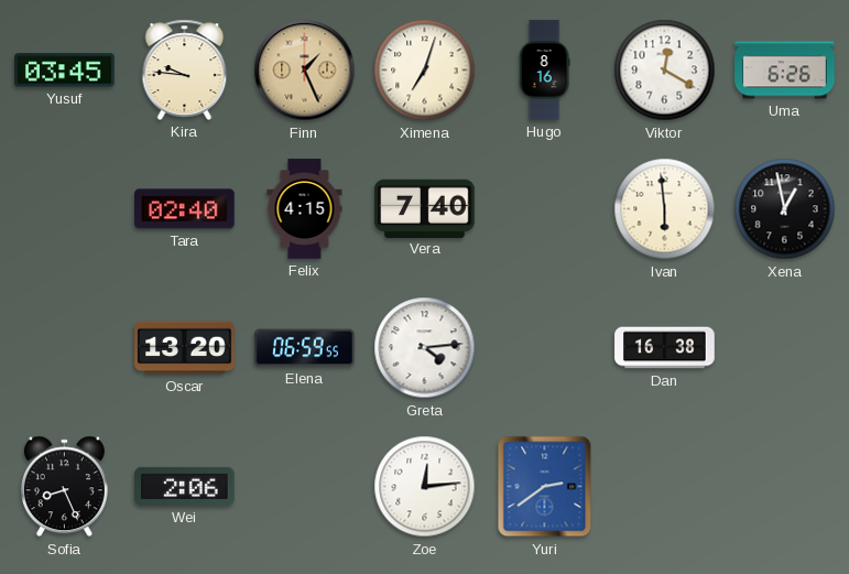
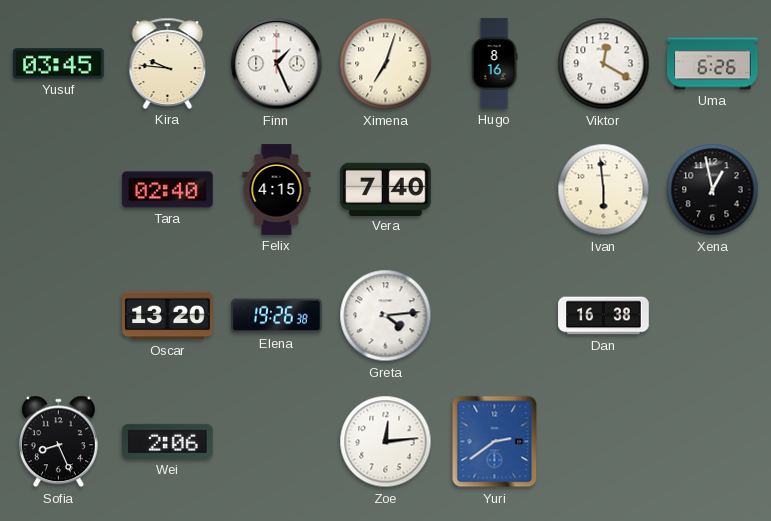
Finn dial: champagne -> white
Elena: 06:59 -> 19:26
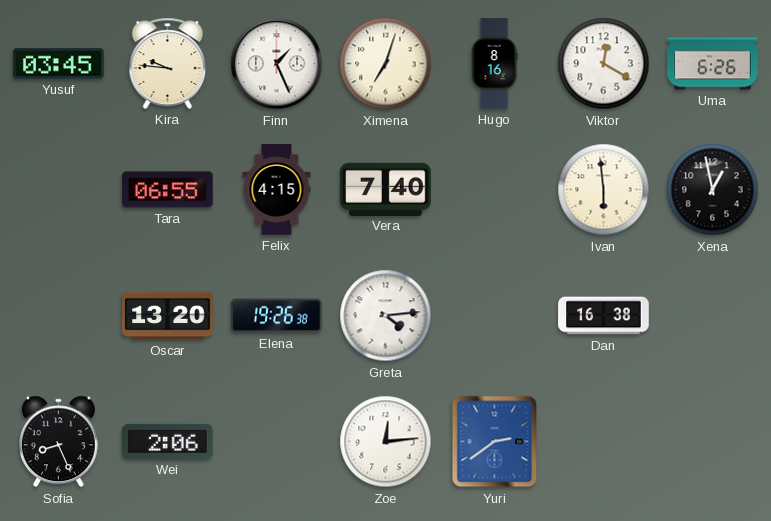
Tara: 02:40 -> 06:55
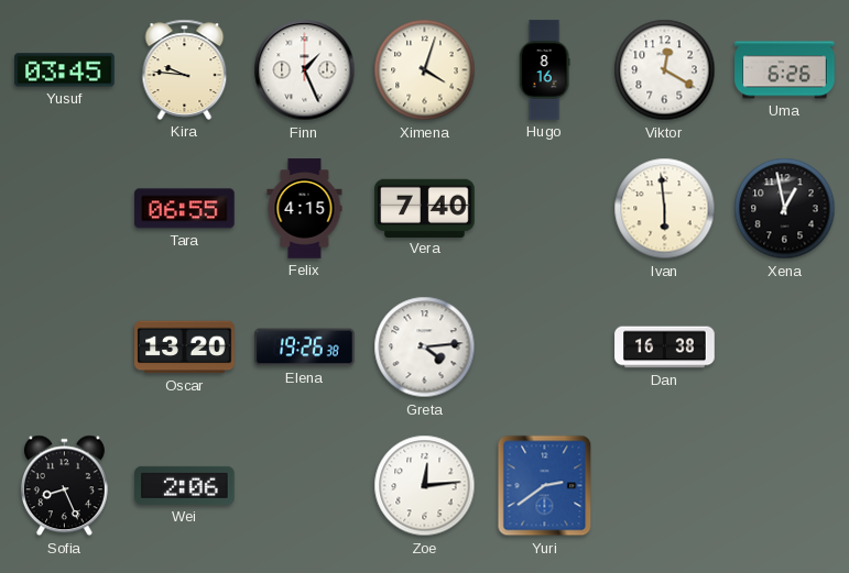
Ximena: 7:03 -> 4:03
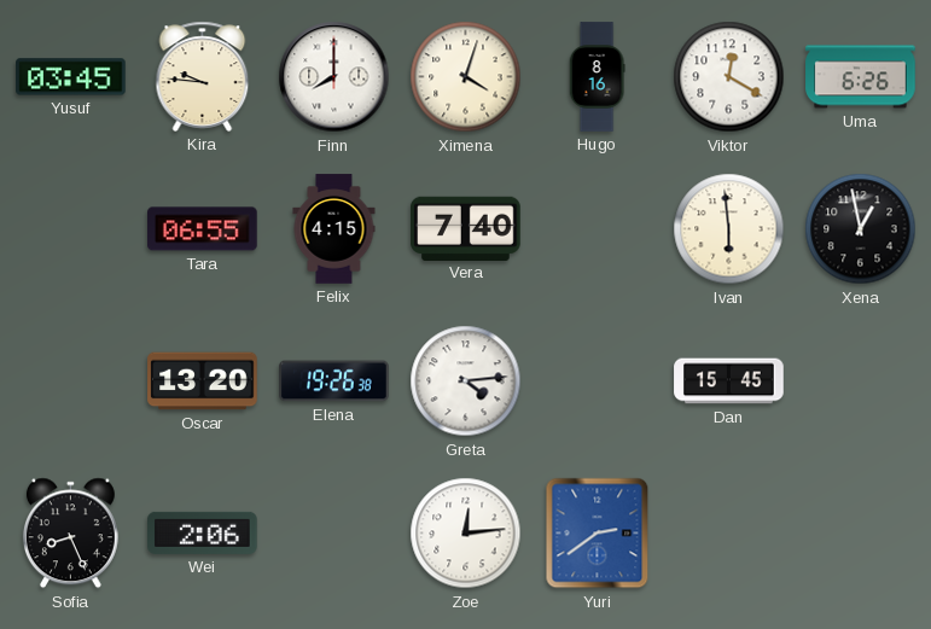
Finn: 1:26 -> 8:00
Dan: 16:38 -> 15:45
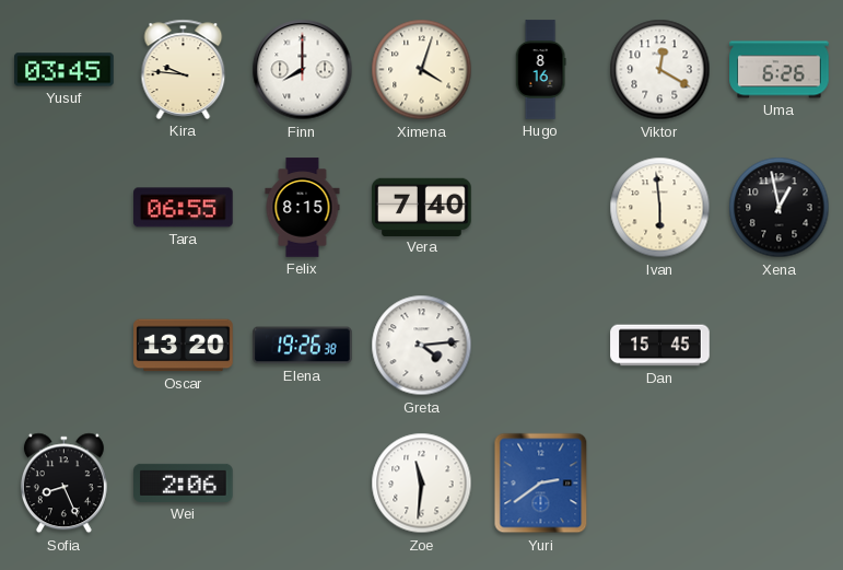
Felix: 4:15 -> 8:15
Zoe: 12:14 -> 11:31
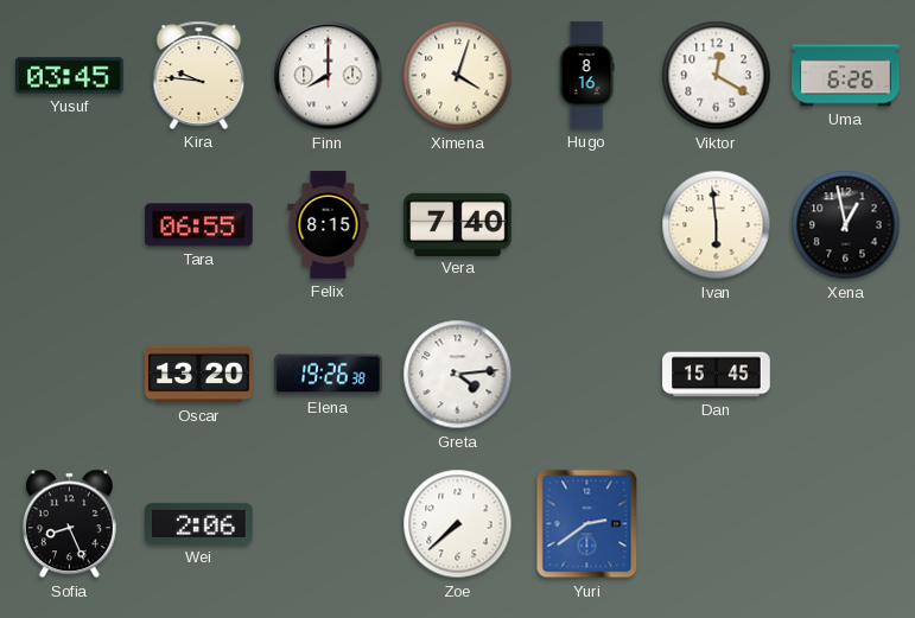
Zoe: 11:31 -> 7:38
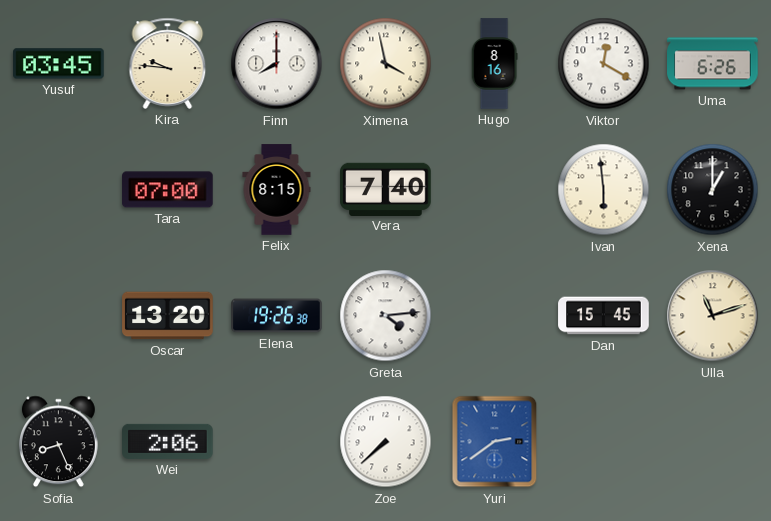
Ximena: 4:03 -> 3:58
Tara: 06:55 -> 07:00
Xena: 12:58 -> 1:00
Ulla: none -> 11:12
